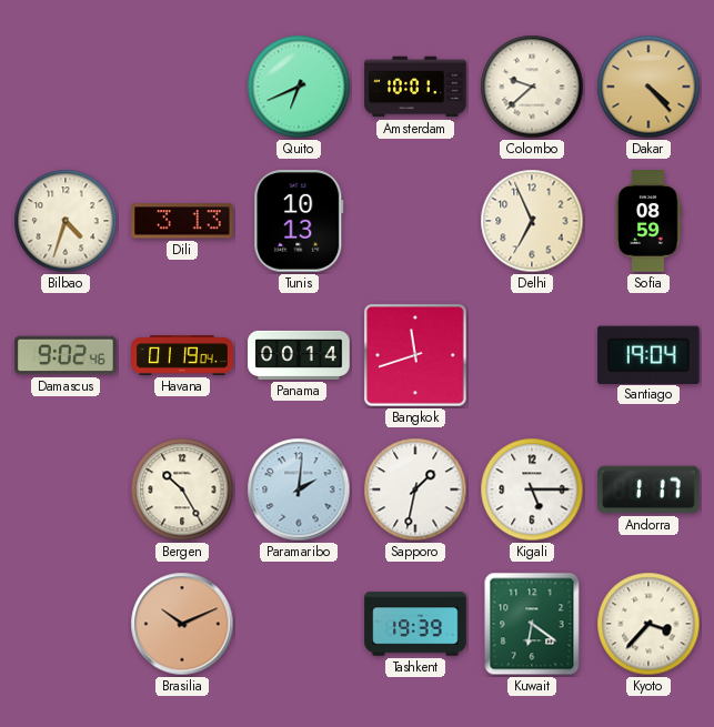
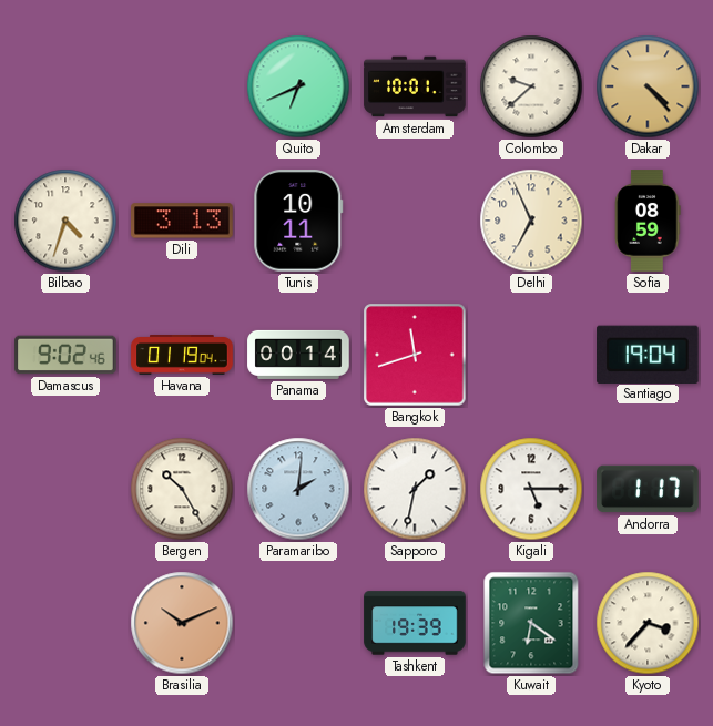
Tunis: 10:13 -> 10:11
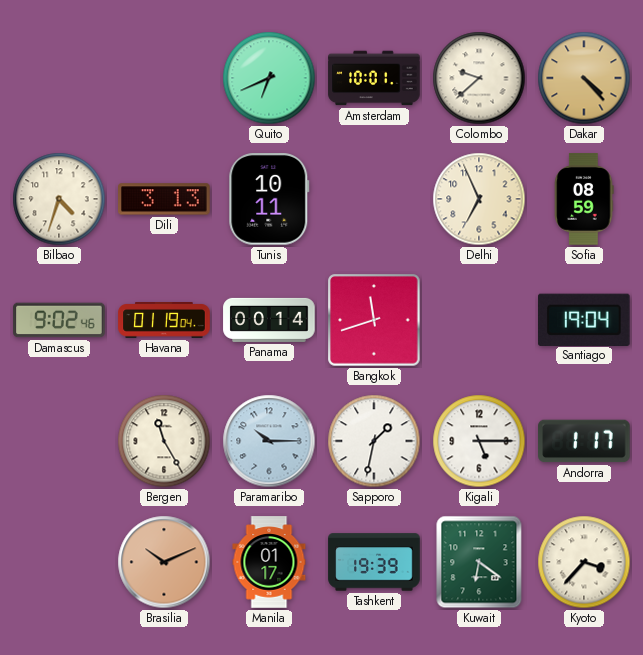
Bergen: 10:25 -> 11:25
Paramaribo: 2:01 -> 10:15
Manila: none -> 01:17
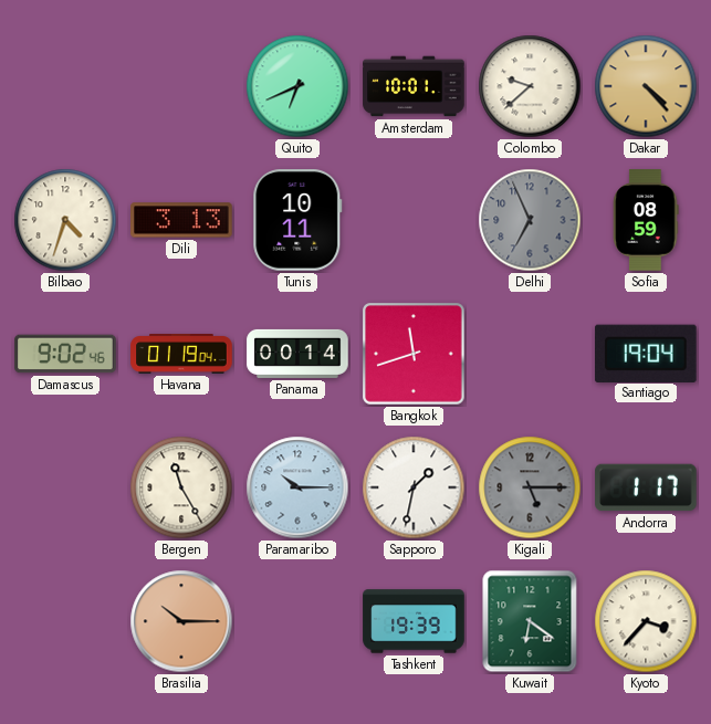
Delhi dial: cream -> grey
Kigali dial: white -> grey
Brasilia: 10:11 -> 10:15
Manila: 01:17 -> none
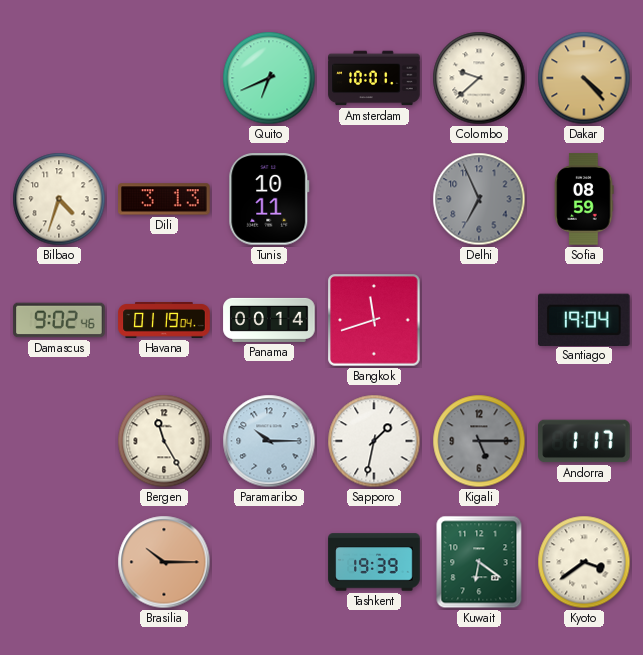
Kyoto: 3:37 -> 3:39
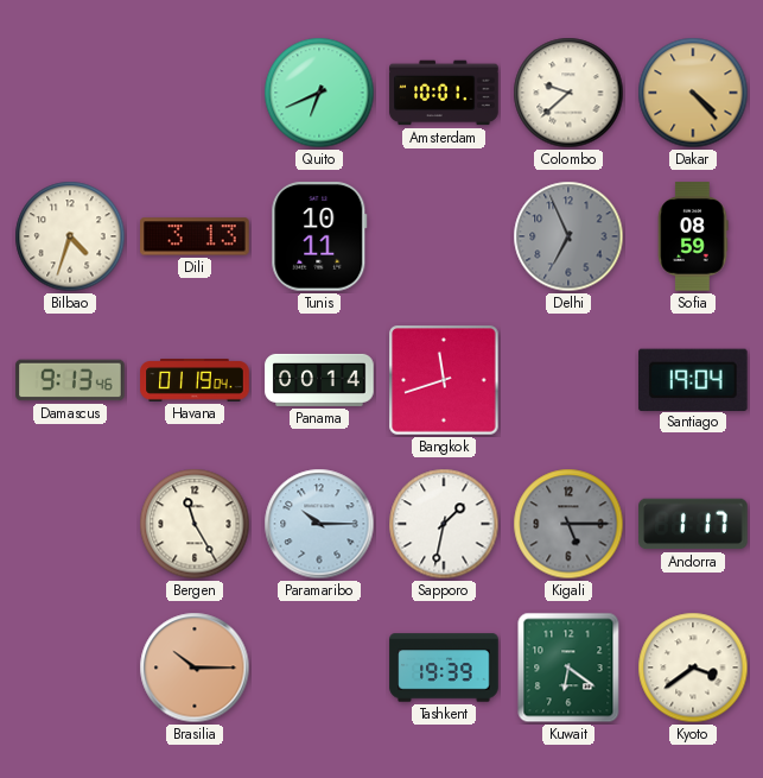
Damascus: 9:02 -> 9:13
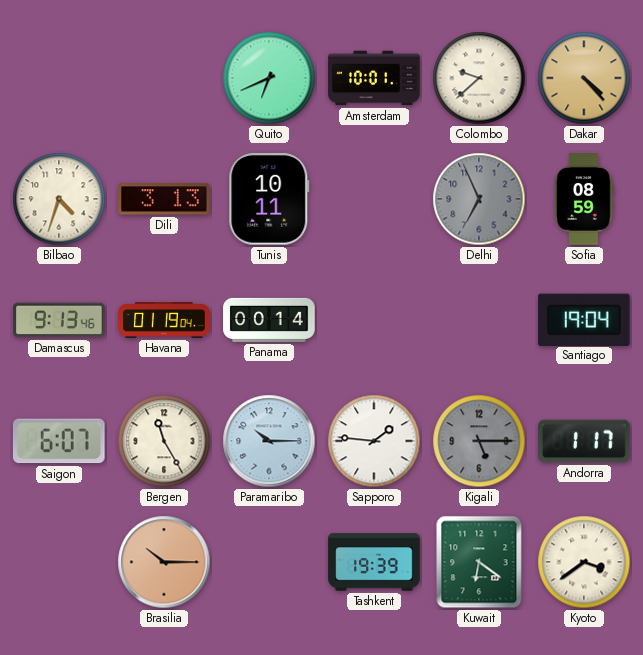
Bangkok: 11:42 -> none
Saigon: none -> 6:07
Sapporo: 1:32 -> 1:46
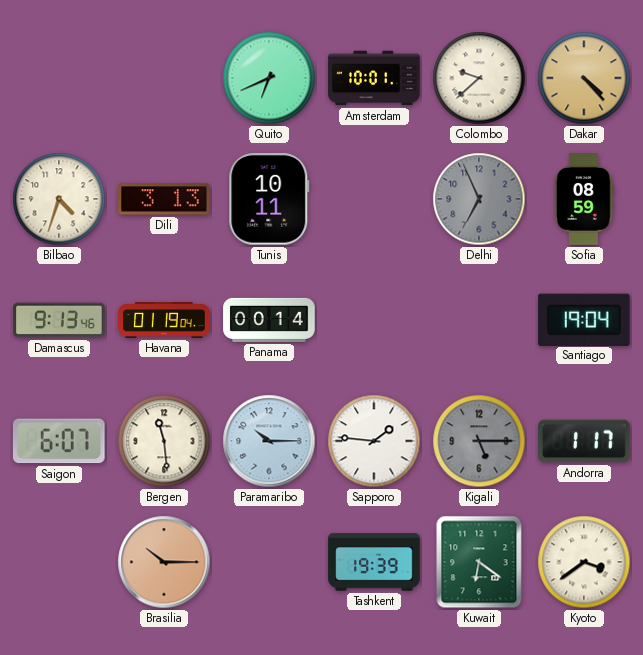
Bergen: 11:25 -> 11:29
